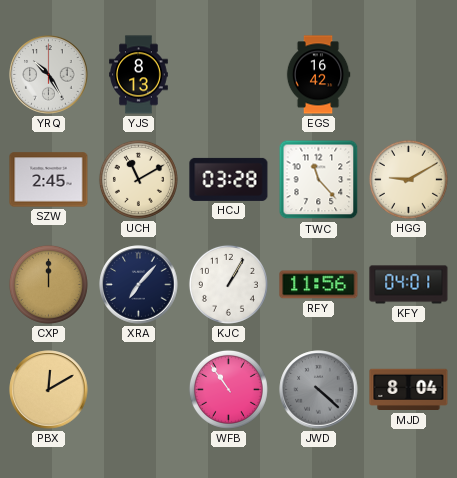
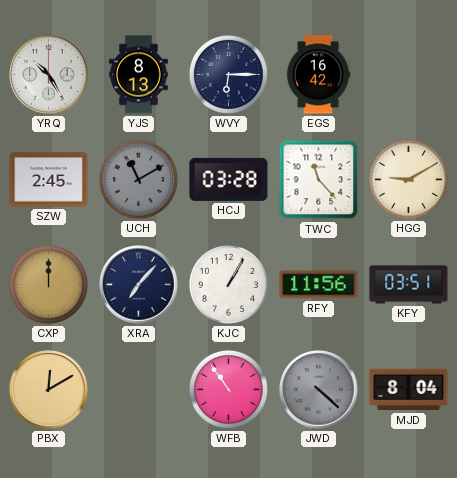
WVY: none -> 6:15
UCH dial: cream -> grey
KFY: 04:01 -> 03:51
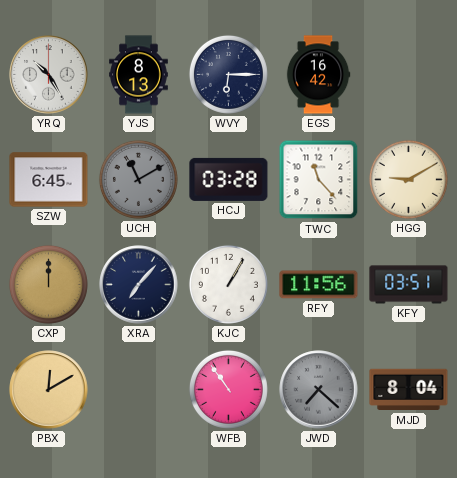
SZW: 2:45 -> 6:45
JWD: 4:22 -> 7:22
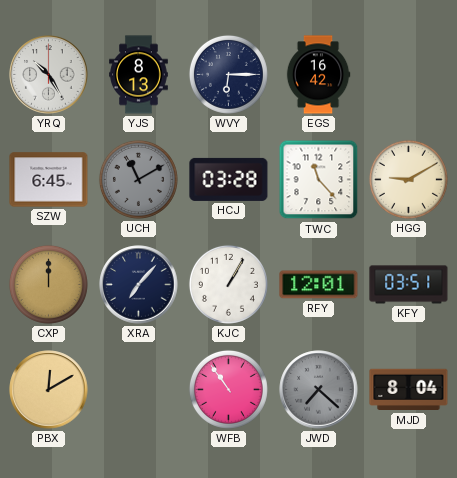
RFY: 11:56 -> 12:01
